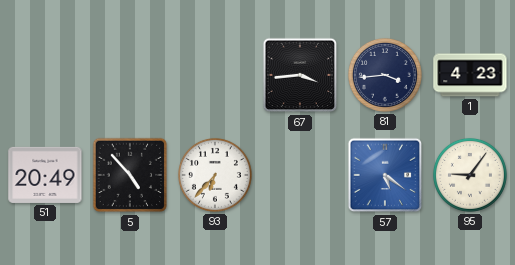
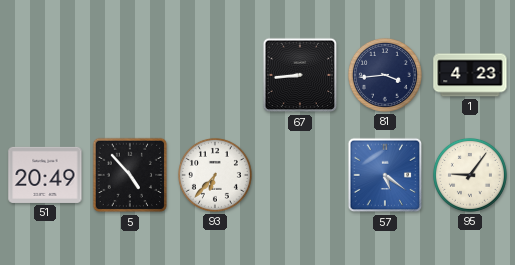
67: 3:44 -> 8:44
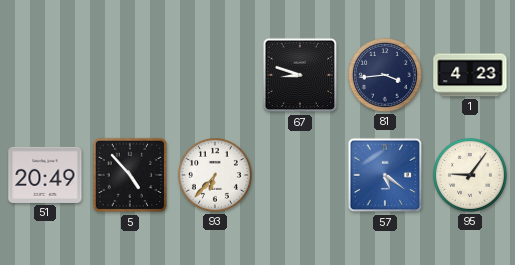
67: 8:44 -> 8:48
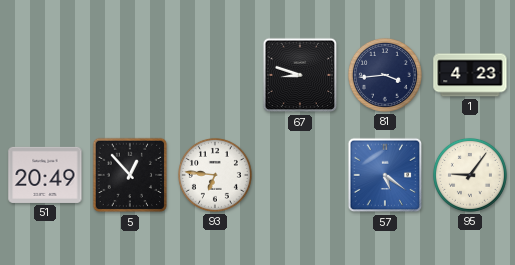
5: 4:53 -> 12:53
93: 6:37 -> 6:46
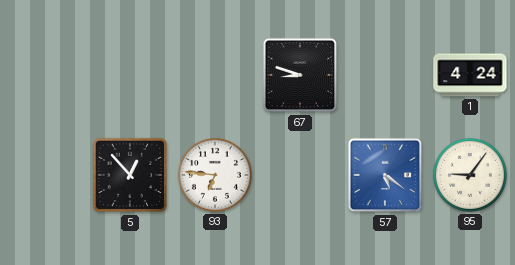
81: 3:44 -> none
1: 4:23 -> 4:24
51: 20:49 -> none
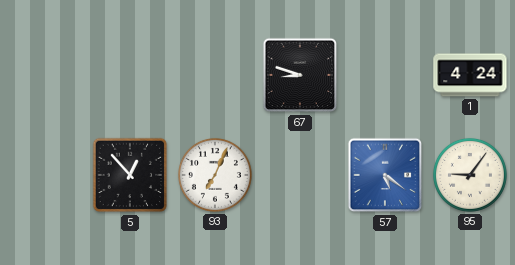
93: 6:46 -> 7:04
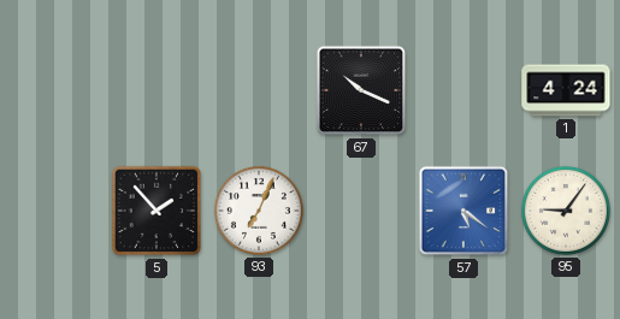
67: 8:48 -> 10:19
5: 12:53 -> 1:53
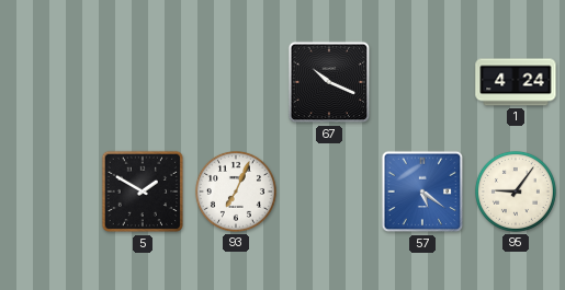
5: 1:53 -> 1:50
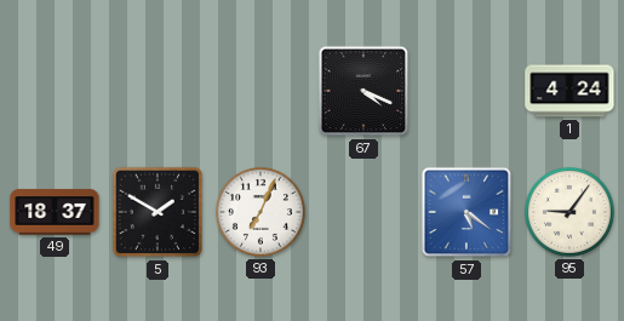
67: 10:19 -> 4:19
49: none -> 18:37
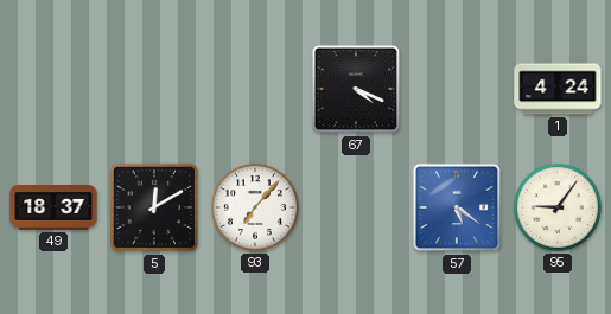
5: 1:50 -> 12:10
93: 7:04 -> 7:07
